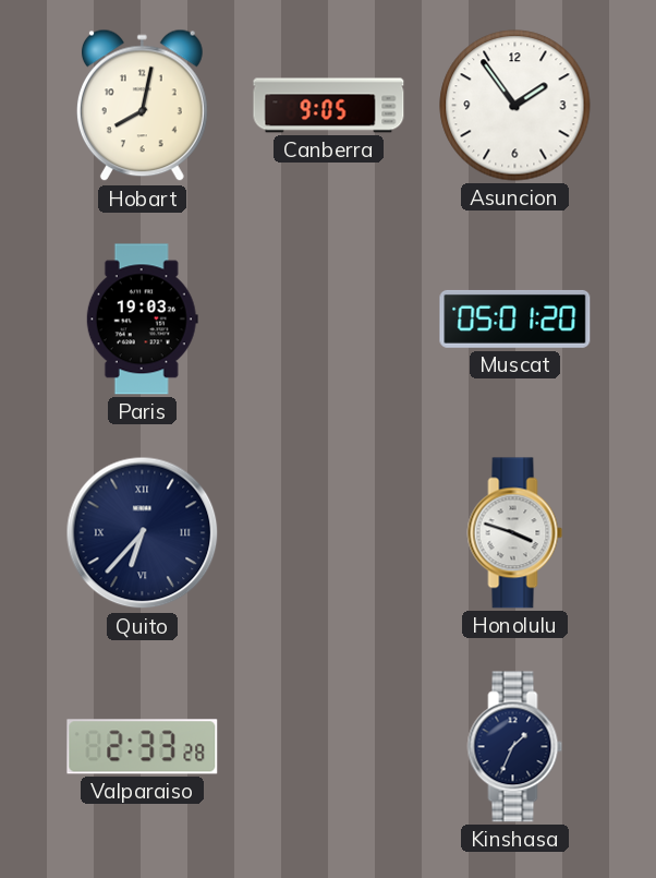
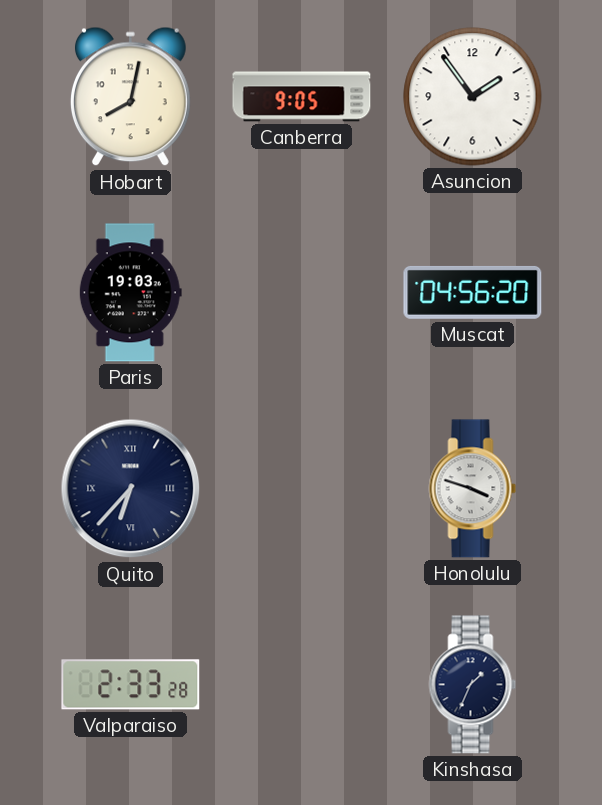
Muscat: 05:01 -> 04:56
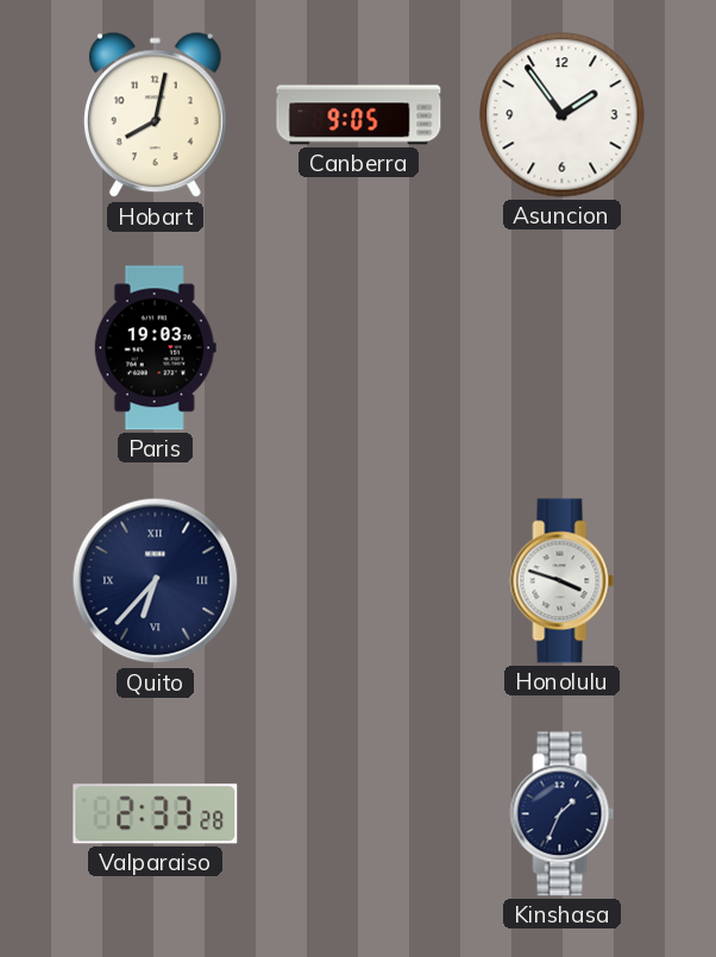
Muscat: 04:56 -> none
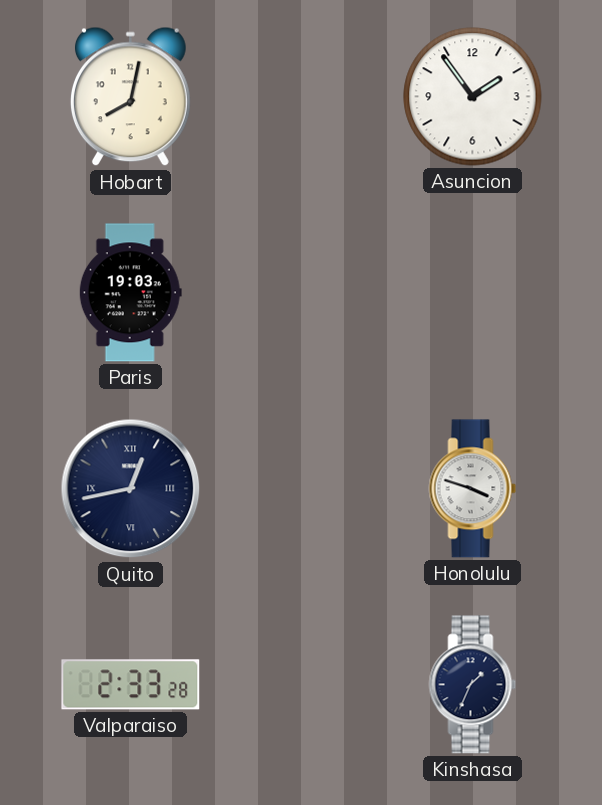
Canberra: 9:05 -> none
Quito: 6:37 -> 12:43
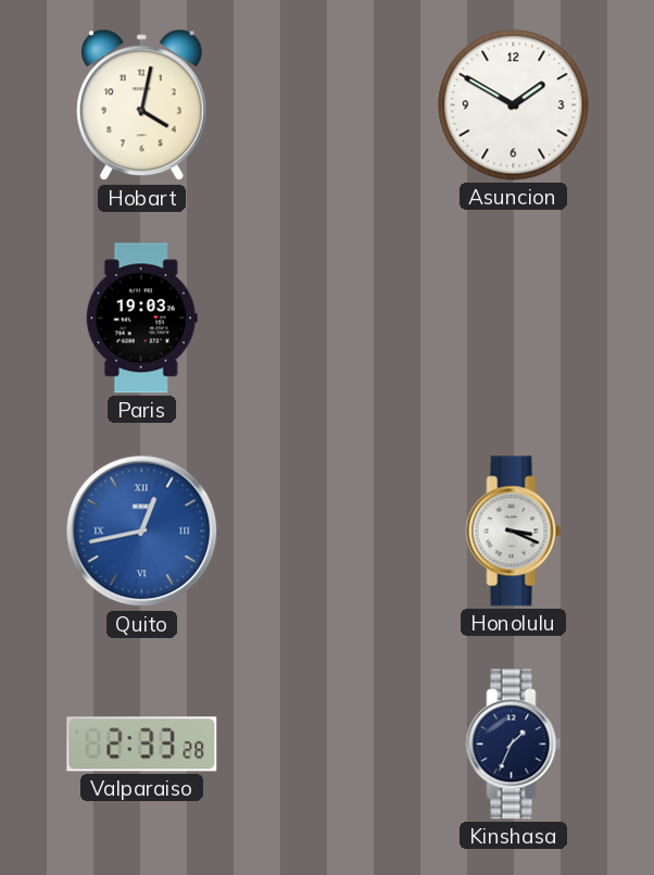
Hobart: 8:02 -> 4:02
Asuncion: 1:54 -> 1:50
Quito dial: navy -> blue
Honolulu: 3:48 -> 3:19
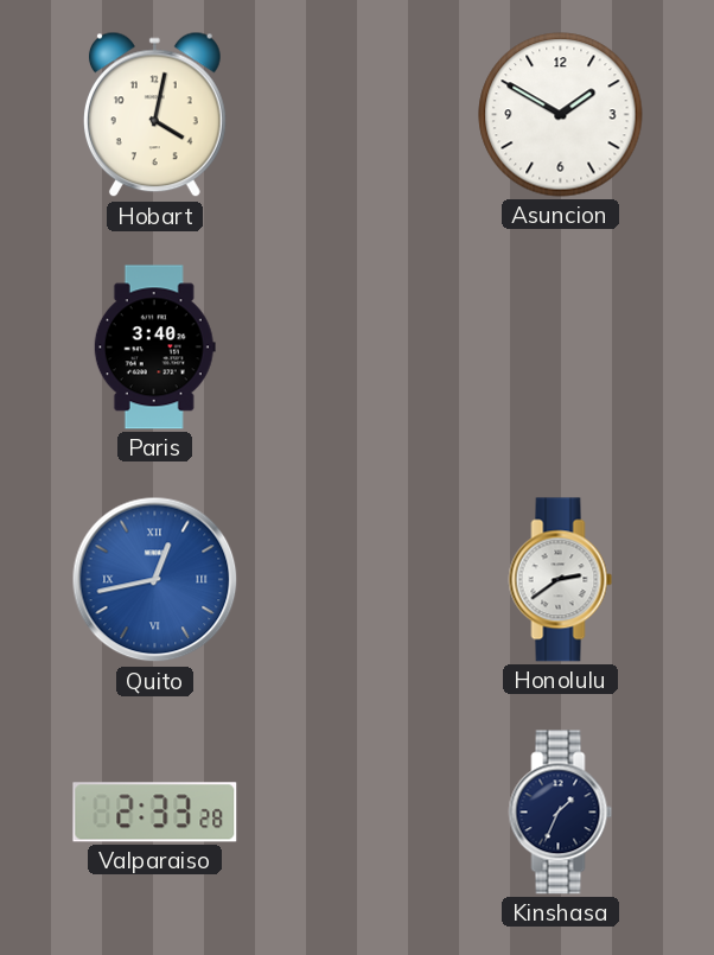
Paris: 19:03 -> 3:40
Honolulu: 3:19 -> 2:39
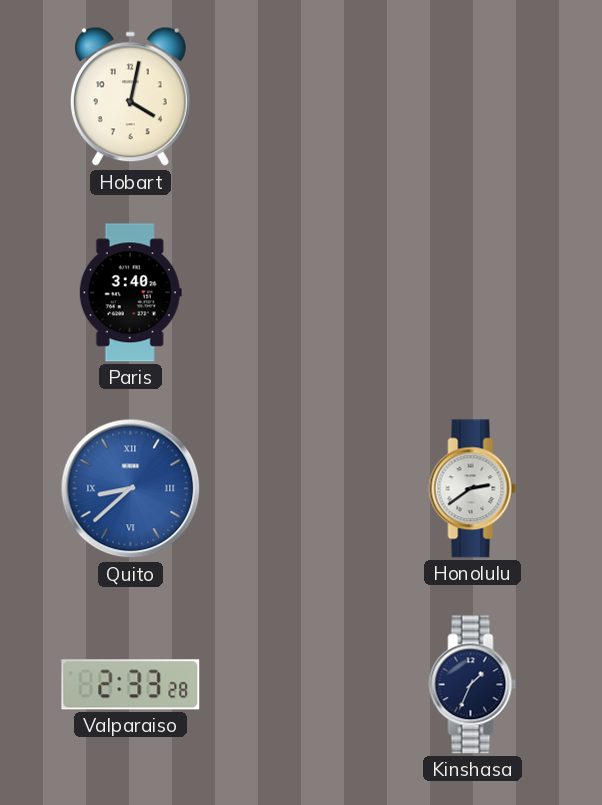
Asuncion: 1:50 -> none
Quito: 12:43 -> 8:38
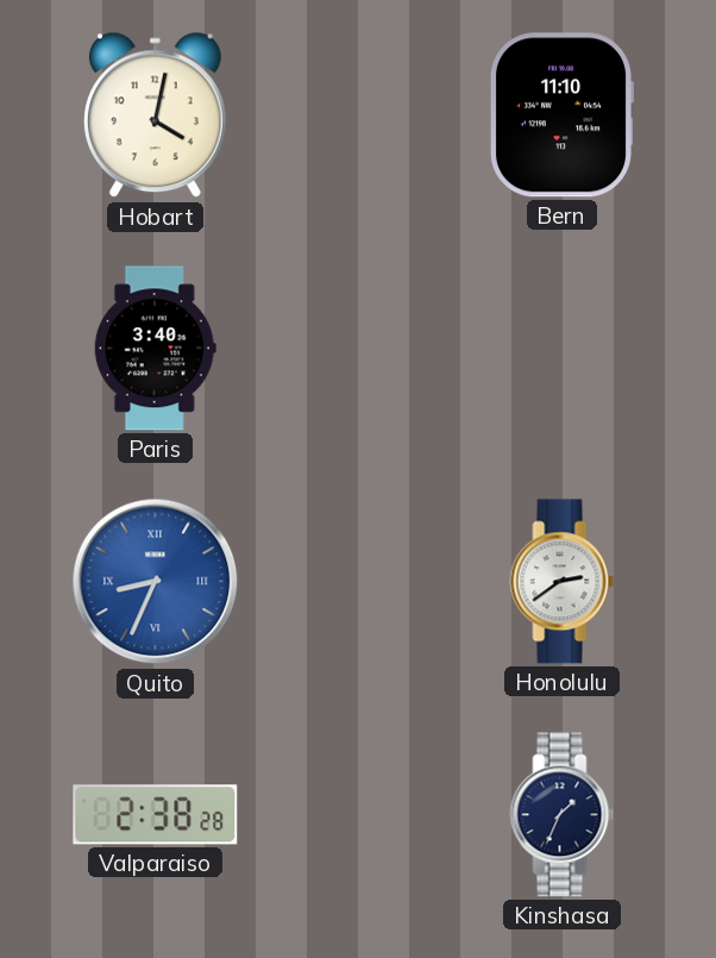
Bern: none -> 11:10
Quito: 8:38 -> 8:34
Valparaiso: 2:33 -> 2:38
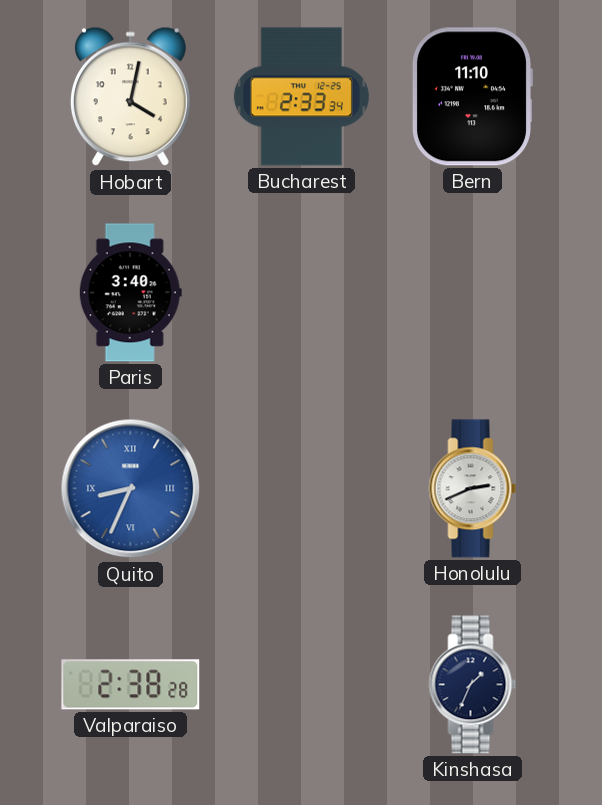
Bucharest: none -> 2:33
Honolulu: 2:39 -> 2:41
